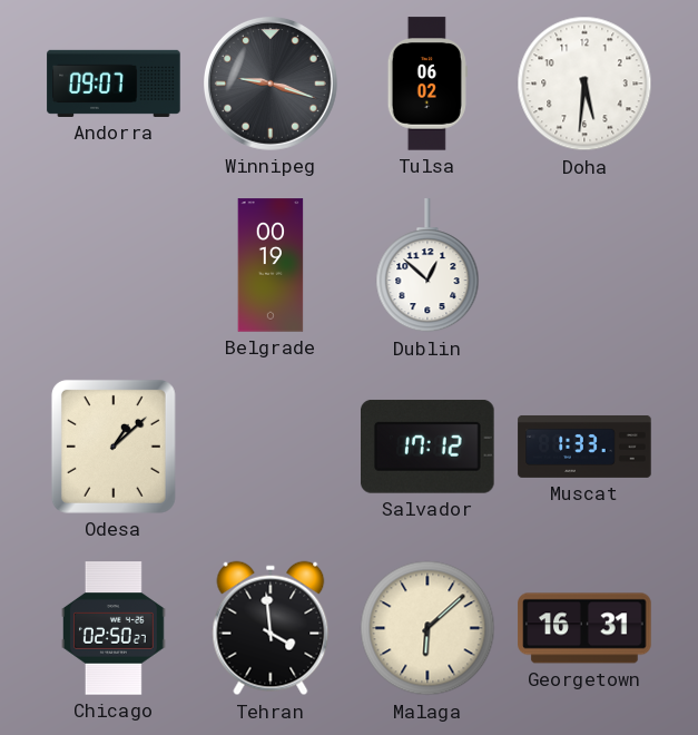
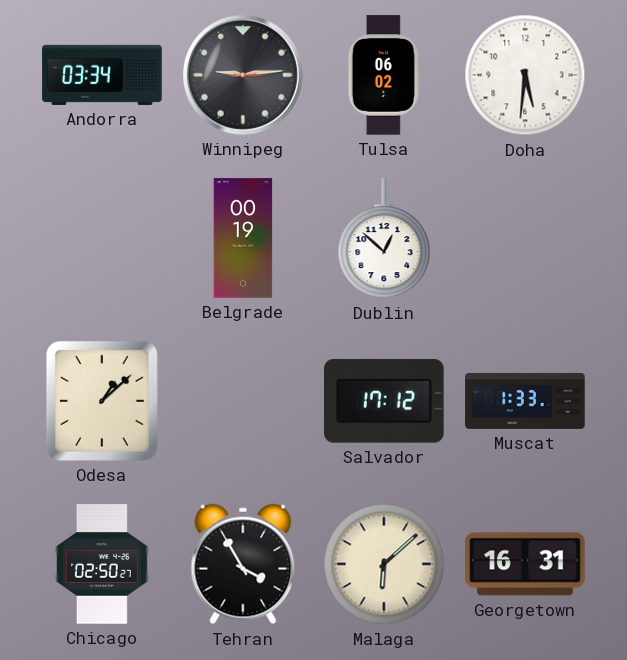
Andorra: 09:07 -> 03:34
Winnipeg: 9:18 -> 9:14
Tehran: 3:59 -> 3:55
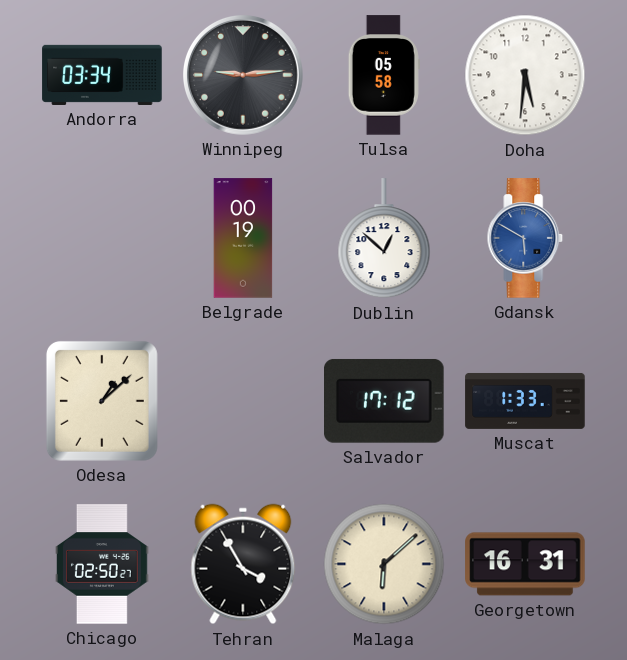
Tulsa: 06:02 -> 05:58
Gdansk: none -> 5:50
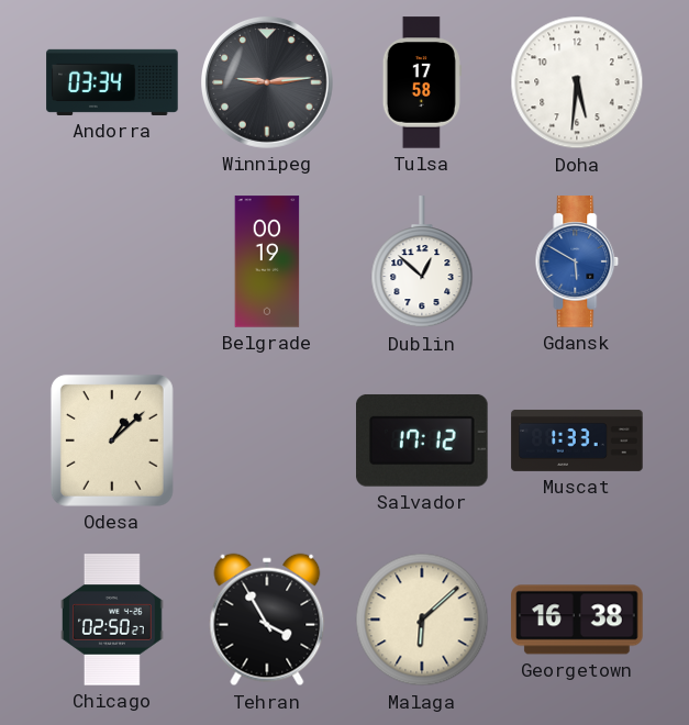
Tulsa: 05:58 -> 17:58
Georgetown: 16:31 -> 16:38
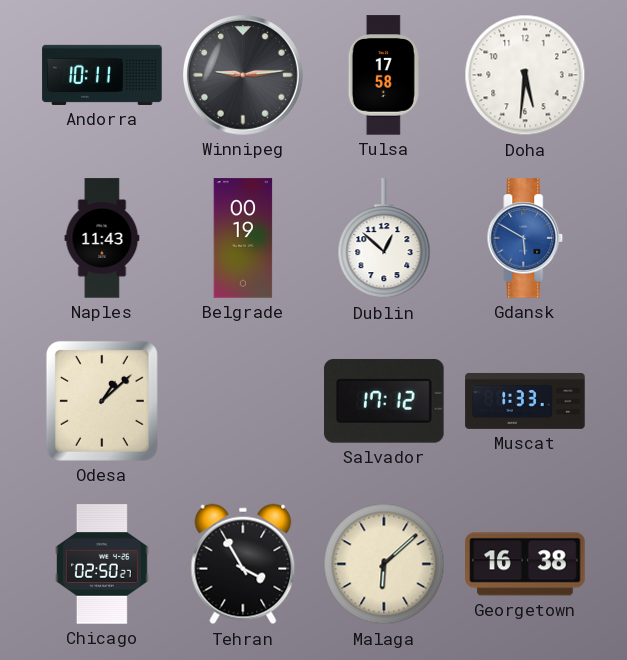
Andorra: 03:34 -> 10:11
Naples: none -> 11:43
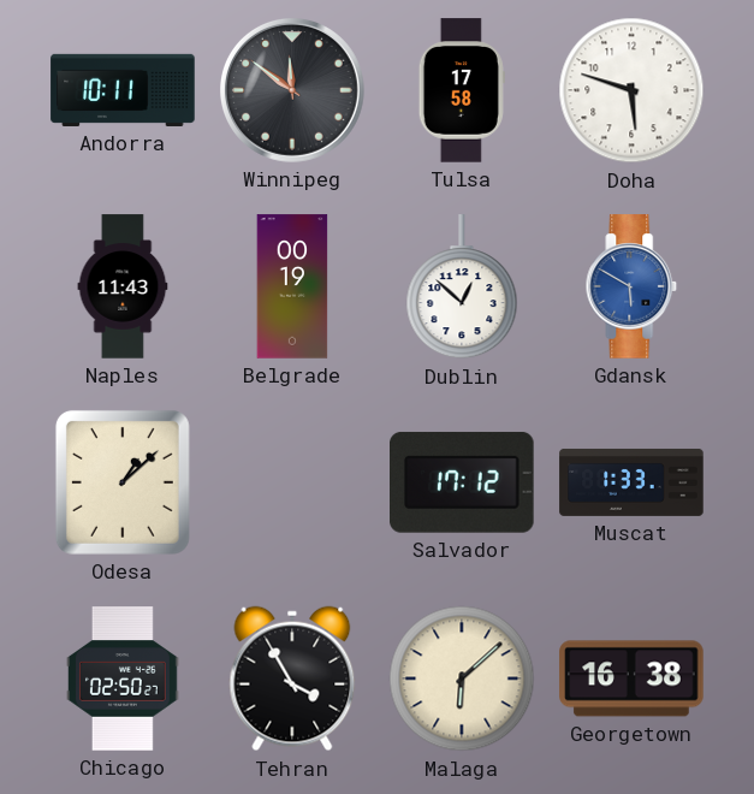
Winnipeg: 9:14 -> 11:51
Doha: 5:31 -> 5:48
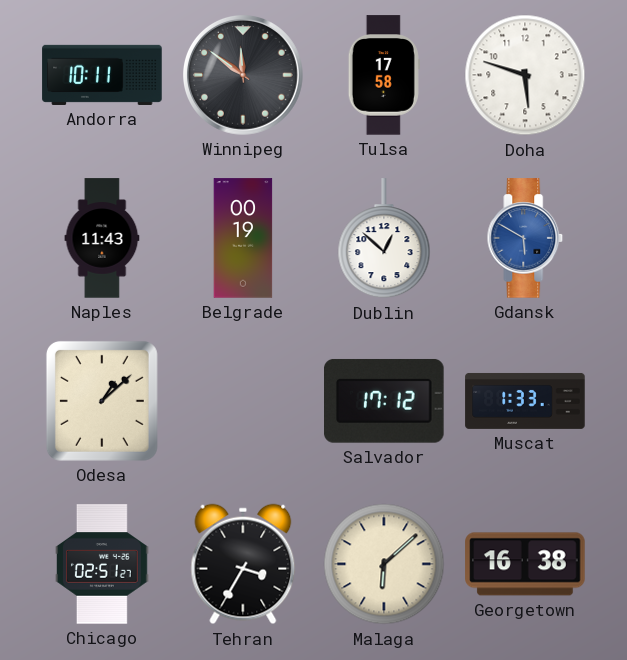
Chicago: 02:50 -> 02:51
Tehran: 3:55 -> 3:35
